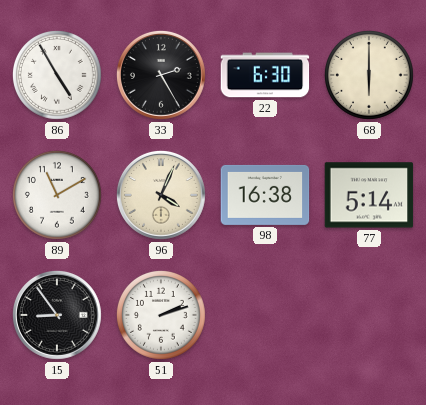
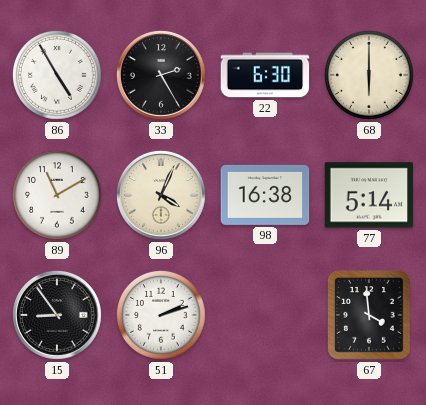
67: none -> 3:59
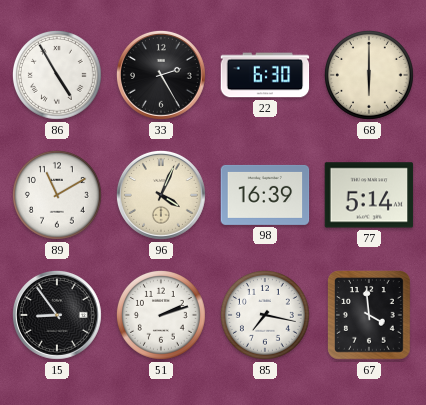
98: 16:38 -> 16:39
85: none -> 7:17
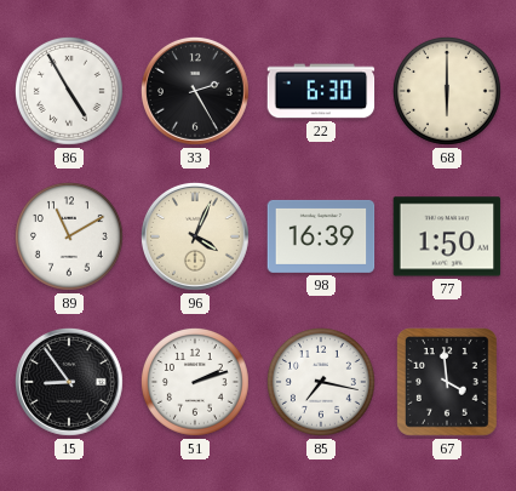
77: 5:14 -> 1:50
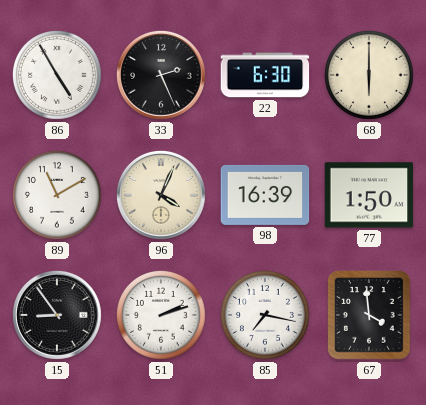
33: 2:25 -> 2:26
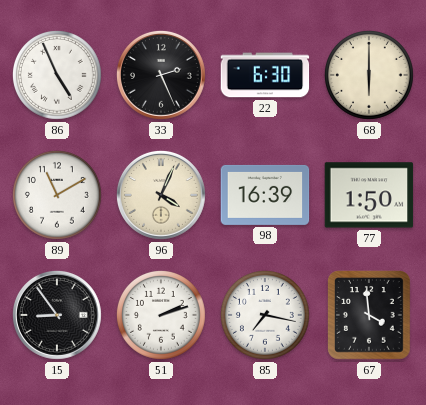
86: 4:55 -> 4:56
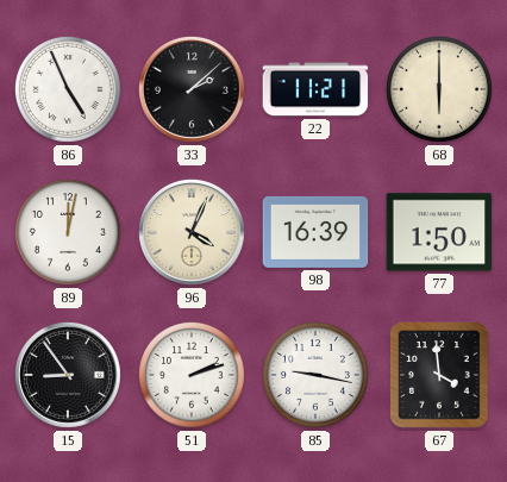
33: 2:26 -> 2:08
22: 6:30 -> 11:21
89: 11:10 -> 12:02
85: 7:17 -> 9:17
